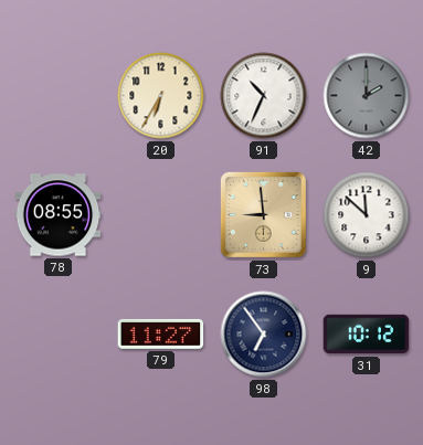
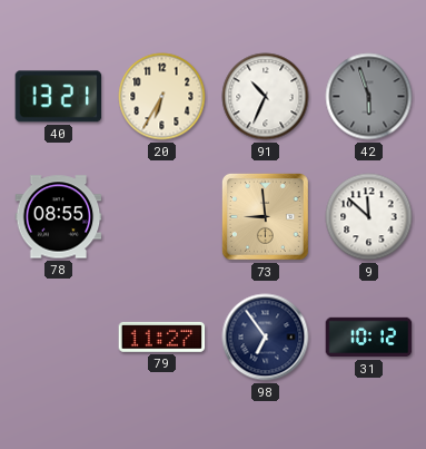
40: none -> 13:21
42: 2:00 -> 5:57
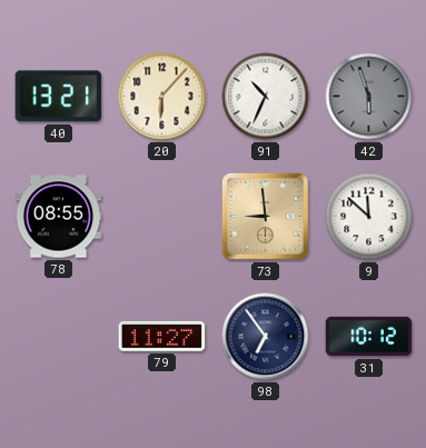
20: 6:35 -> 6:07
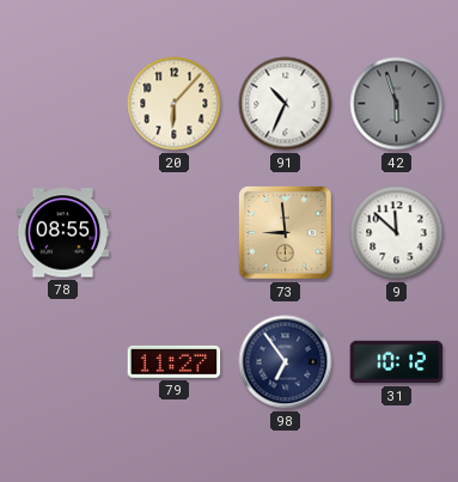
40: 13:21 -> none
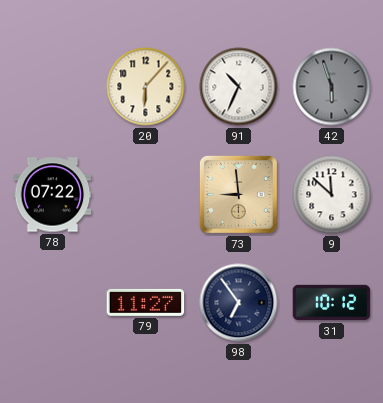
78: 08:55 -> 07:22
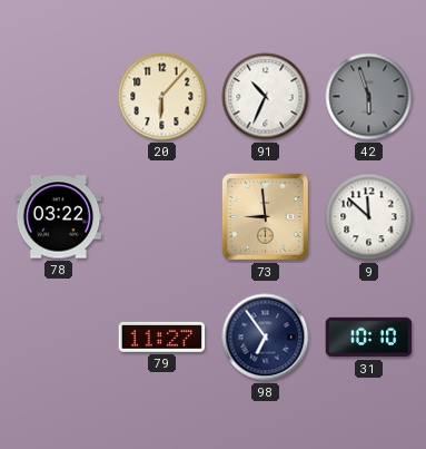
78: 07:22 -> 03:22
31: 10:12 -> 10:10
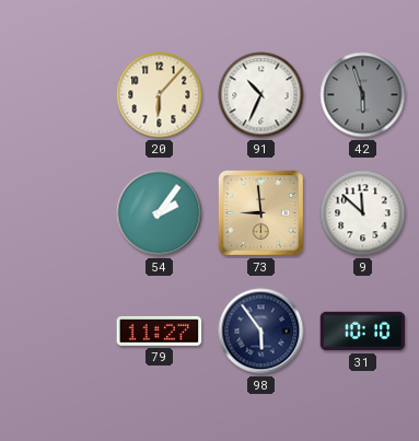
78: 03:22 -> none
54: none -> 2:06
98: 6:54 -> 5:54
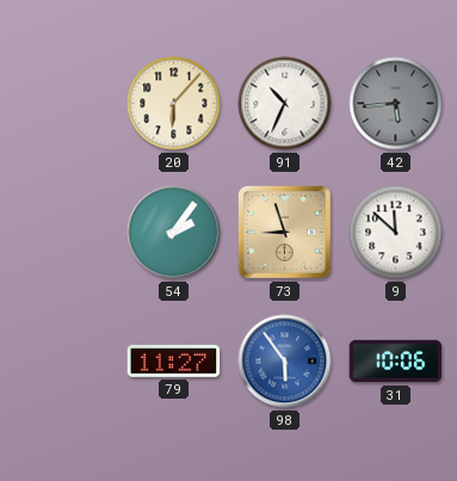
42: 5:57 -> 5:44
73: 8:59 -> 8:57
98 dial: navy -> blue
31: 10:10 -> 10:06
